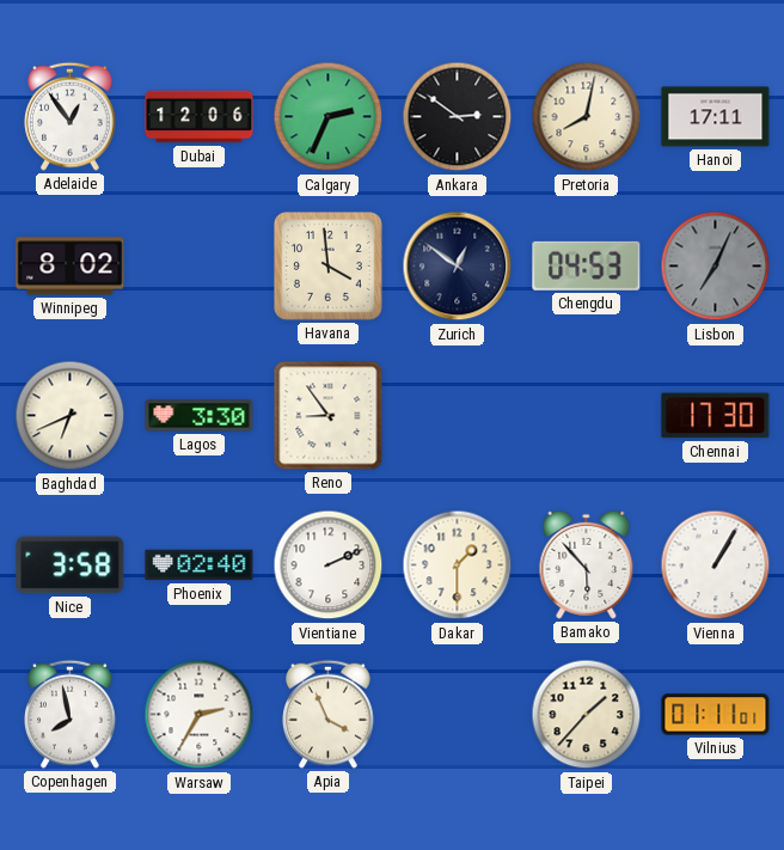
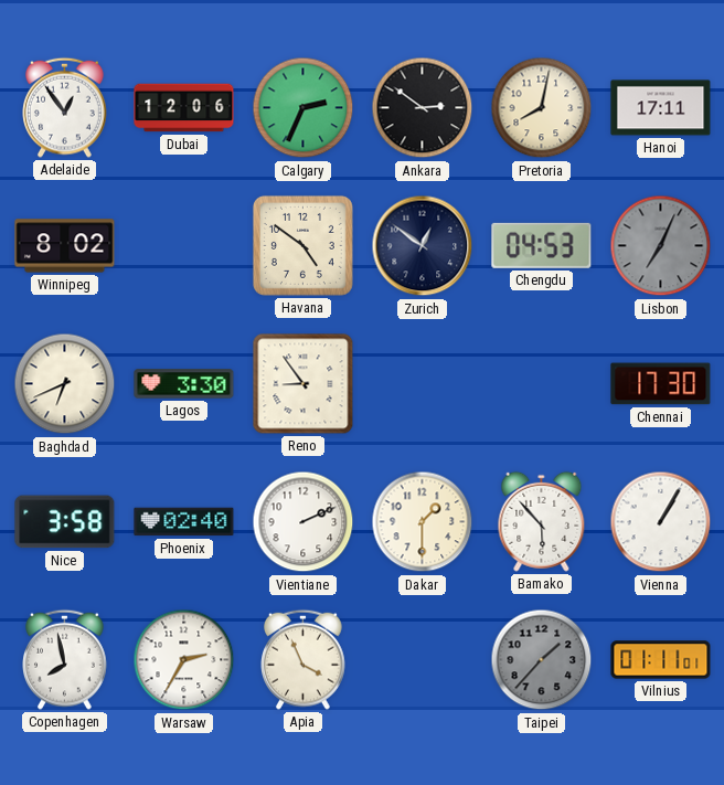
Havana: 3:59 -> 4:51
Taipei dial: cream -> grey
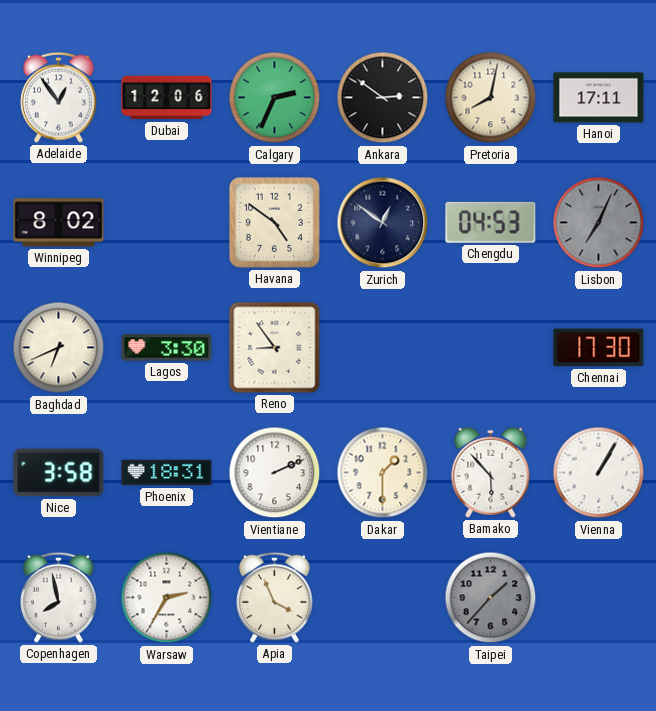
Phoenix: 02:40 -> 18:31
Vilnius: 01:11 -> none
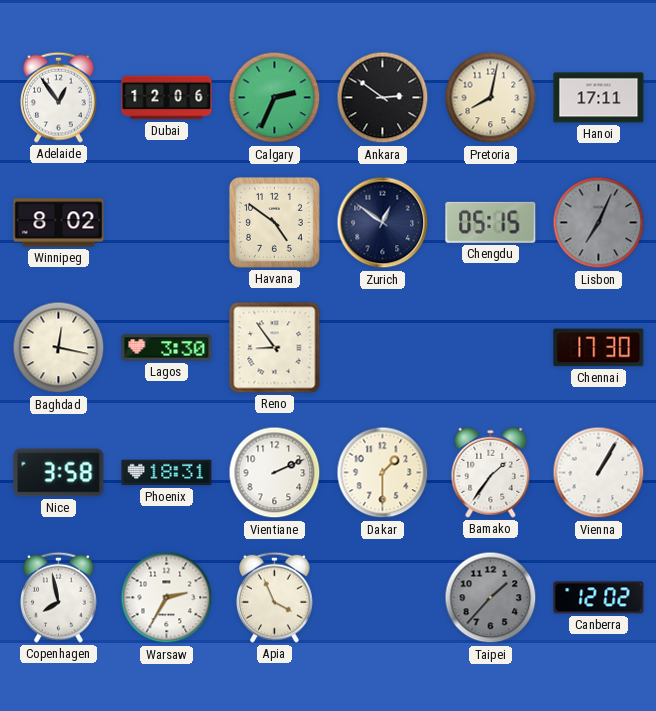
Chengdu: 04:53 -> 05:15
Baghdad: 6:41 -> 12:17
Bamako: 5:53 -> 1:36
Canberra: none -> 12:02
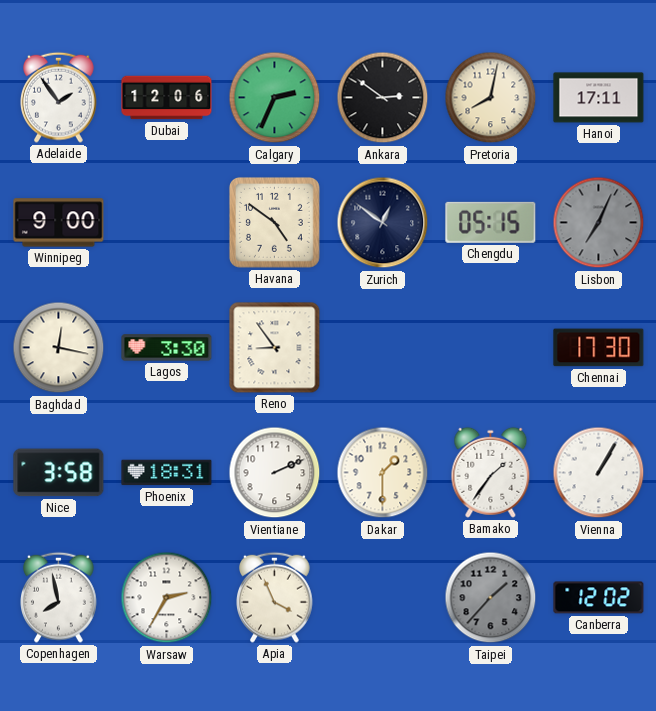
Adelaide: 12:54 -> 1:54
Winnipeg: 8:02 -> 9:00
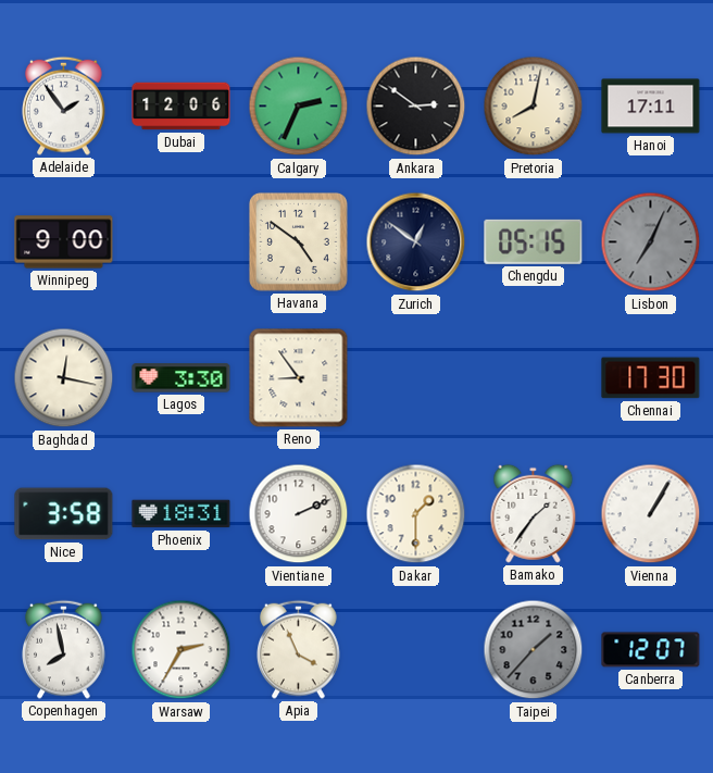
Canberra: 12:02 -> 12:07
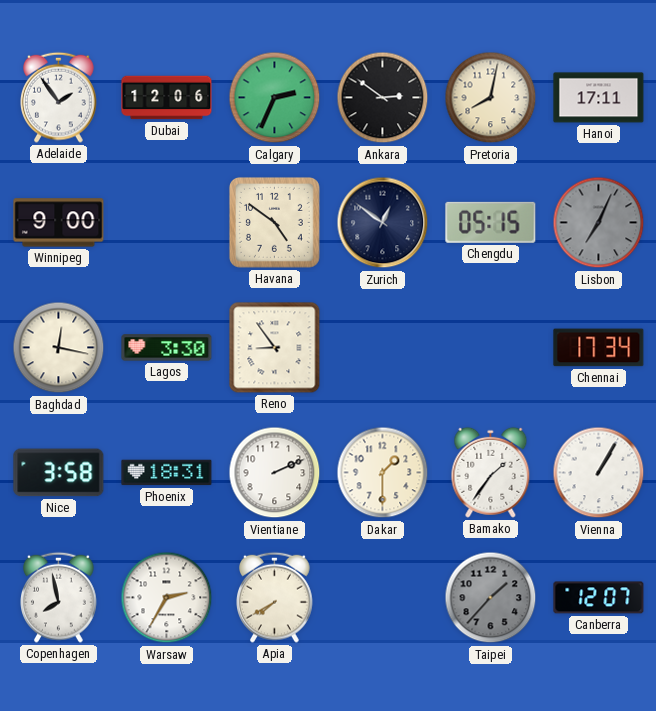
Chennai: 17:30 -> 17:34
Apia: 3:56 -> 7:40
